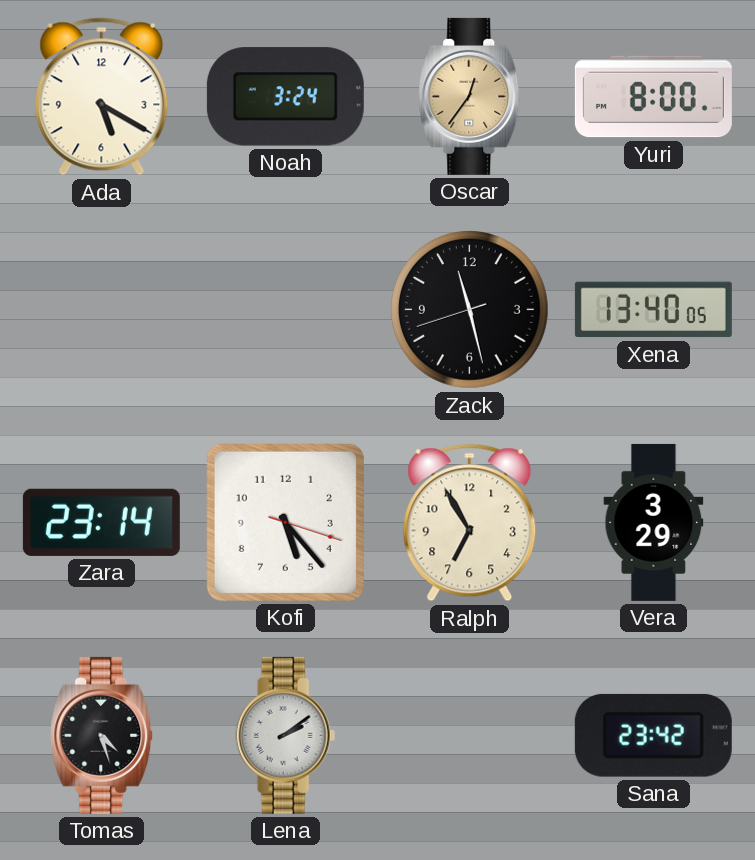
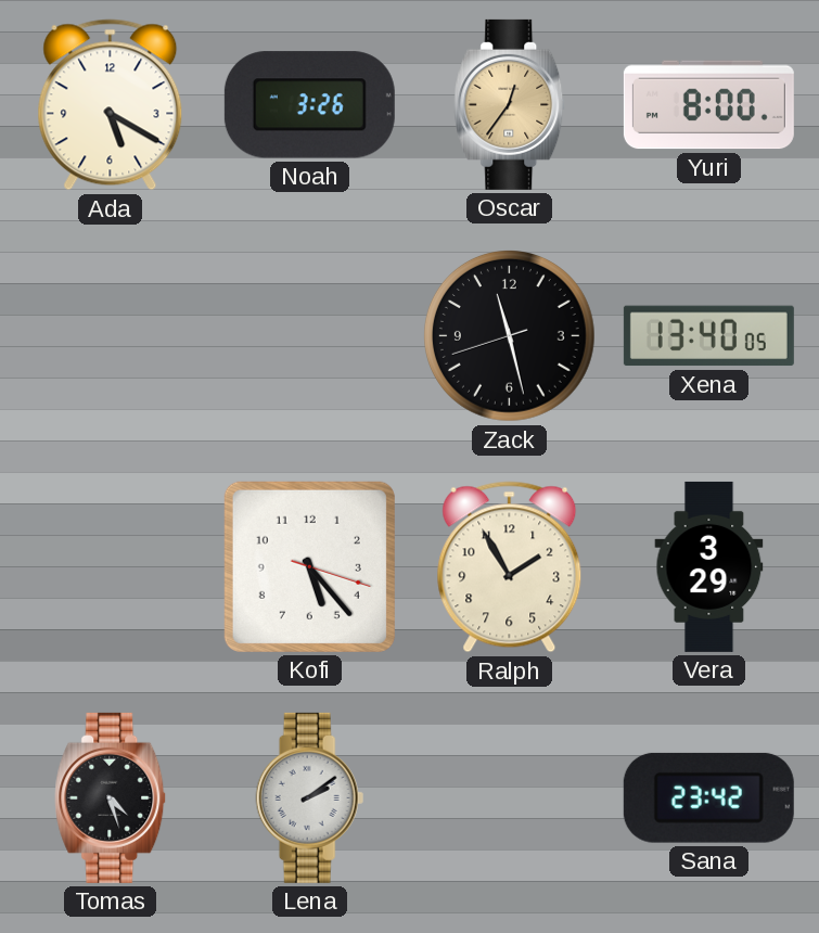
Noah: 3:24 -> 3:26
Zara: 23:14 -> none
Ralph: 6:55 -> 1:55
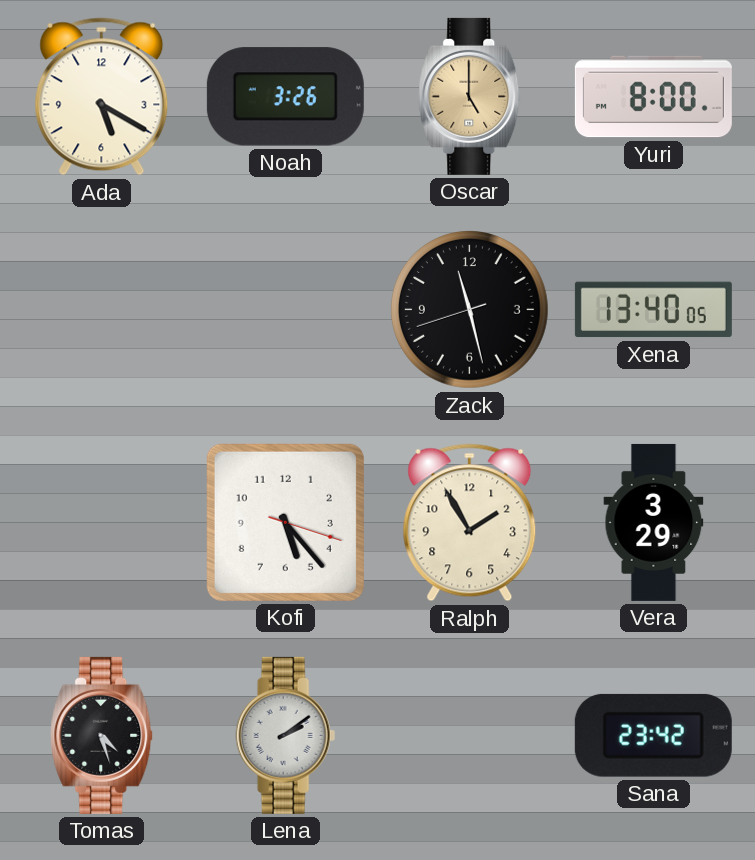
Oscar: 12:36 -> 5:00
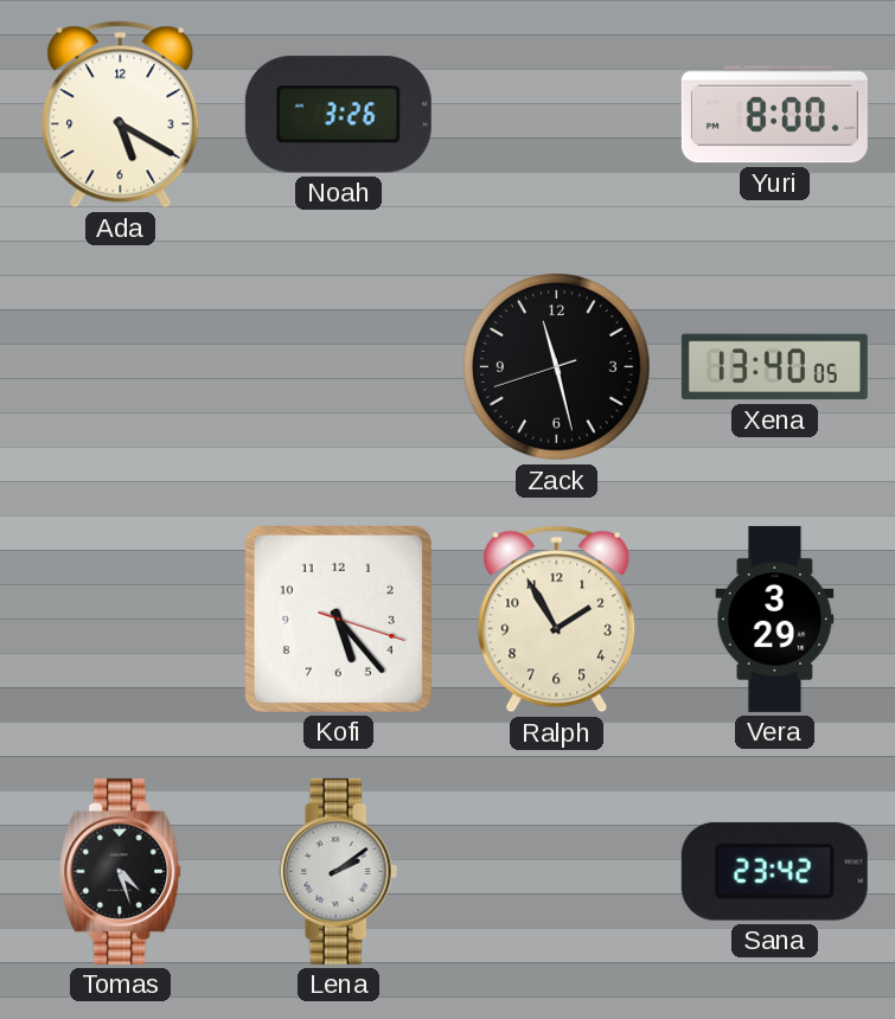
Oscar: 5:00 -> none
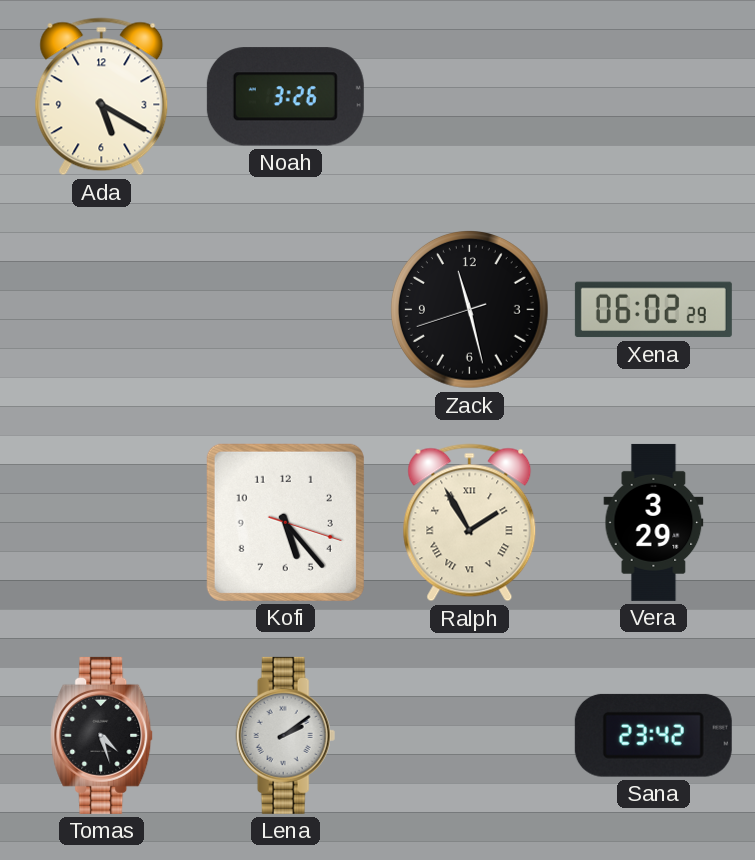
Yuri: 8:00 -> none
Xena: 13:40 -> 06:02
Ralph numerals: Arabic -> Roman
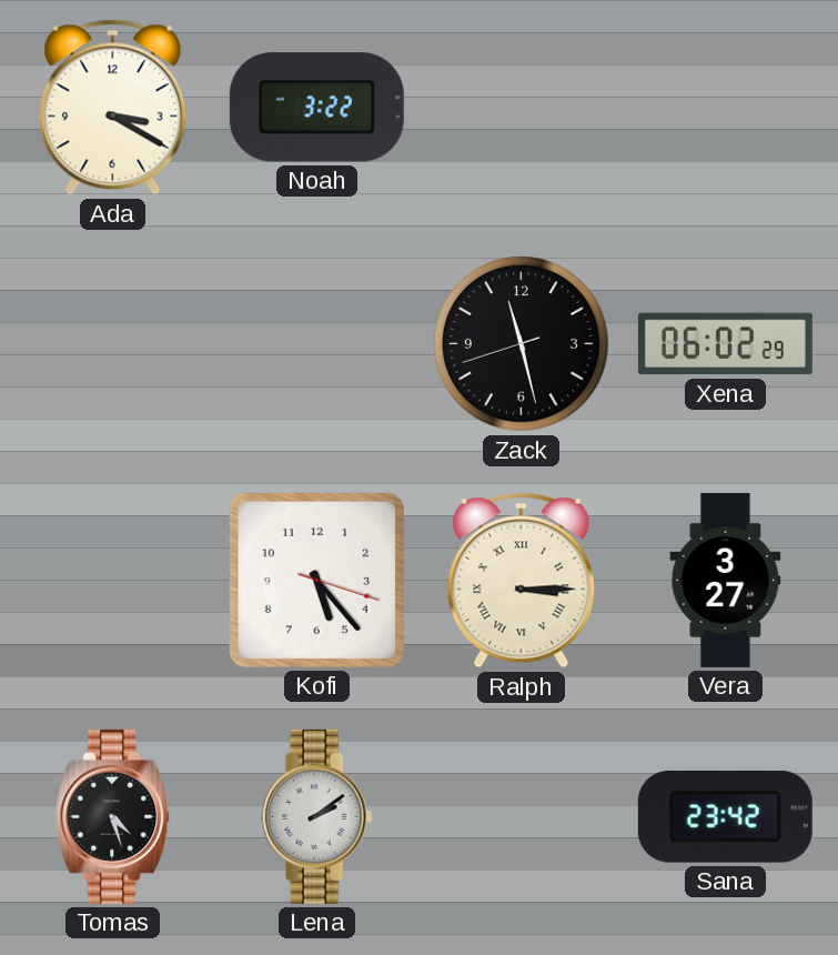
Ada: 5:20 -> 3:20
Noah: 3:26 -> 3:22
Ralph: 1:55 -> 3:15
Vera: 3:29 -> 3:27
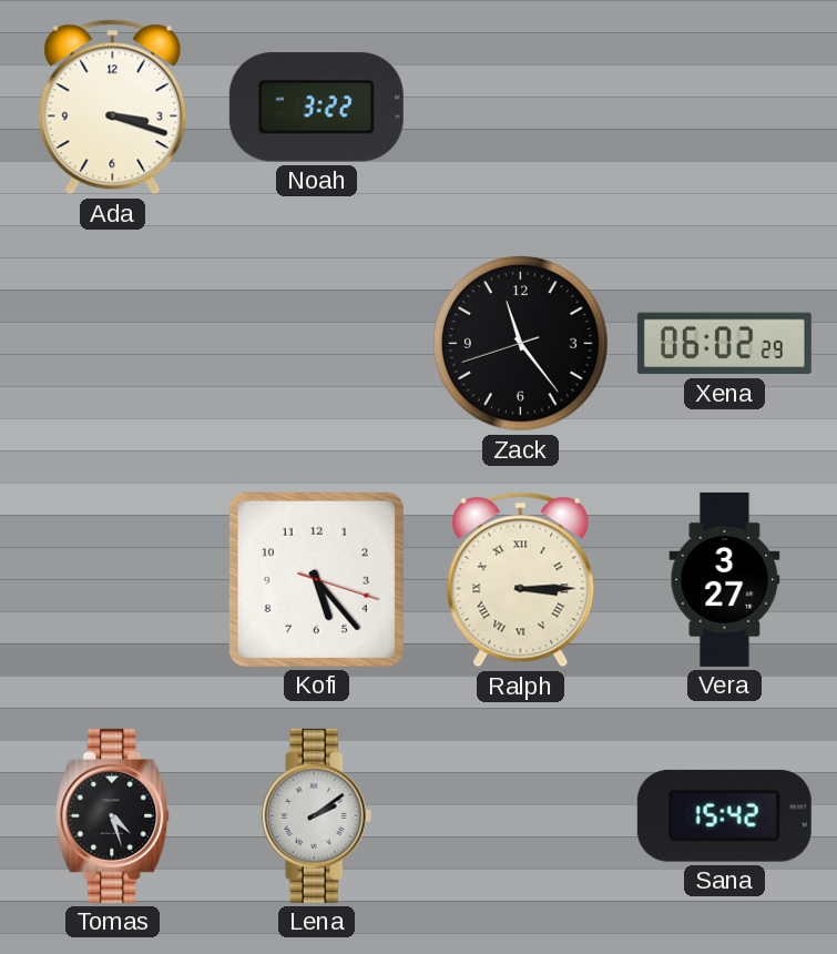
Ada: 3:20 -> 3:18
Zack: 11:27 -> 11:23
Sana: 23:42 -> 15:42
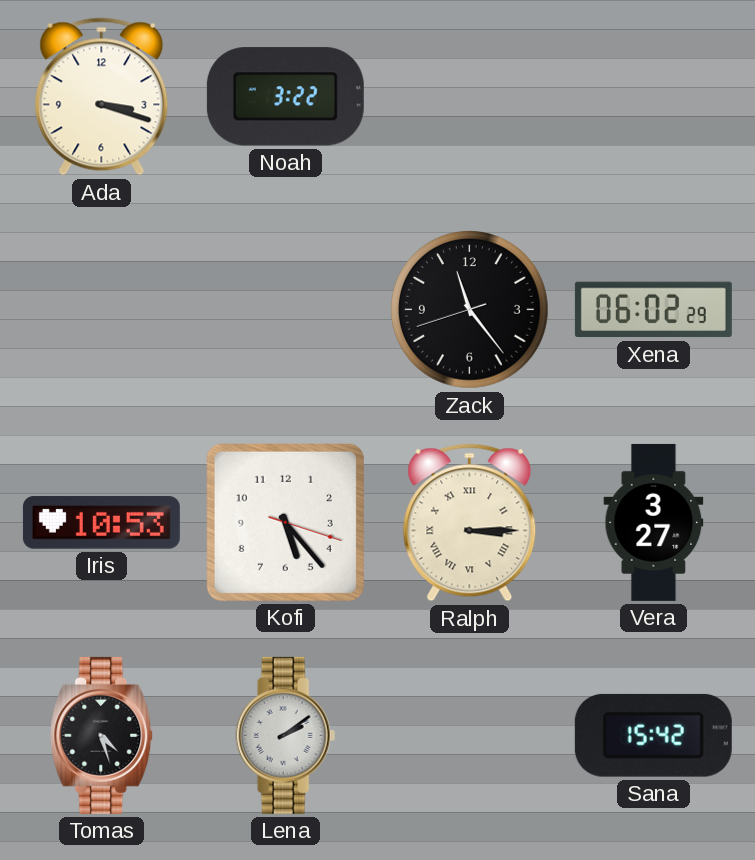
Iris: none -> 10:53
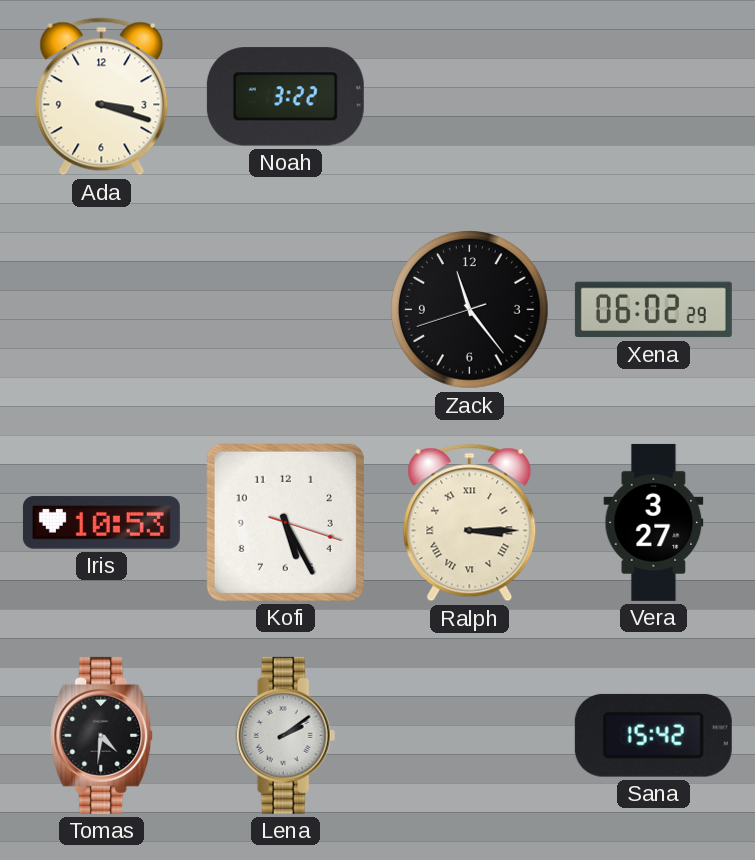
Kofi: 5:23 -> 5:25
Tomas: 4:27 -> 4:31
